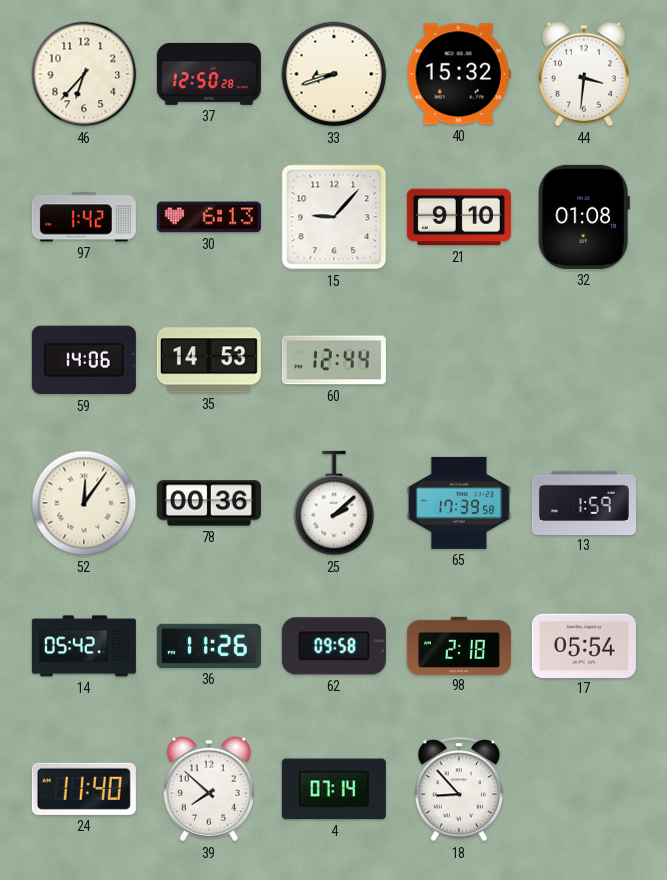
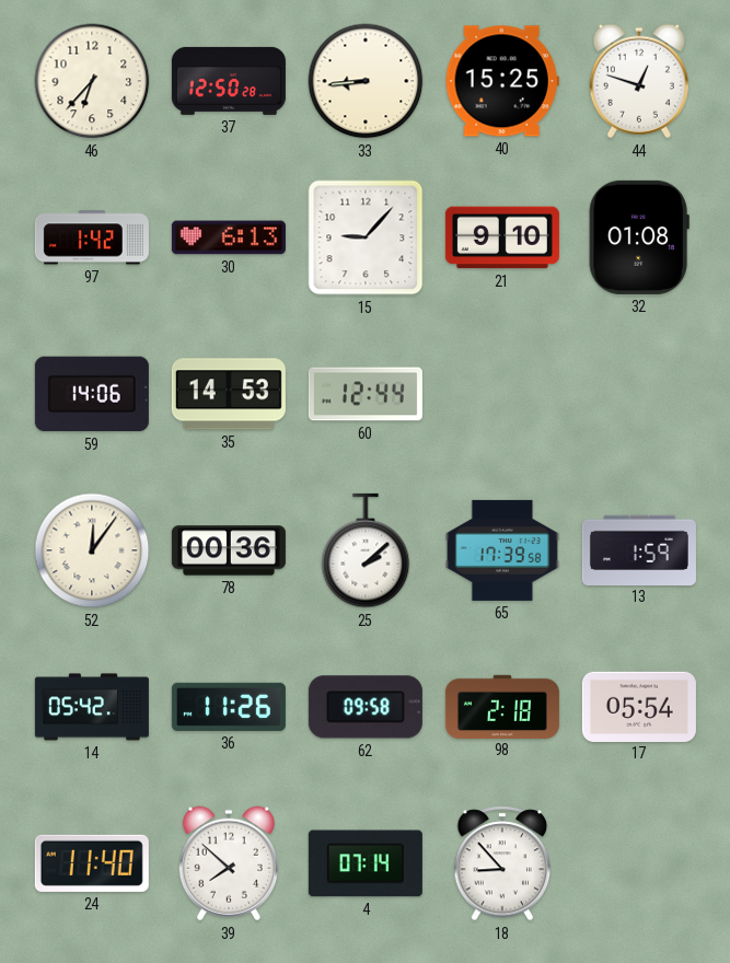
33: 8:42 -> 8:44
40: 15:32 -> 15:25
44: 3:31 -> 12:48
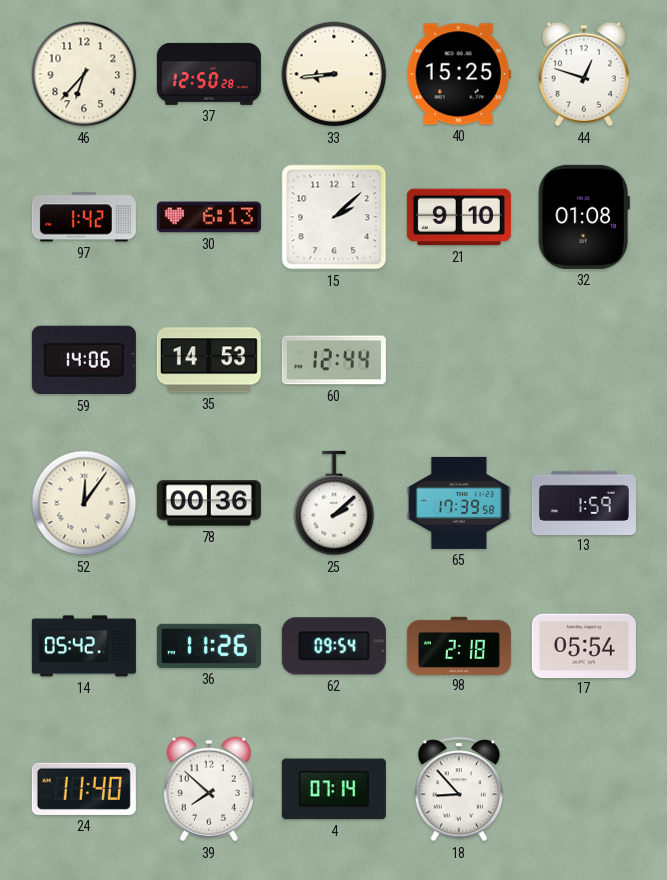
15: 9:07 -> 2:08
62: 09:58 -> 09:54
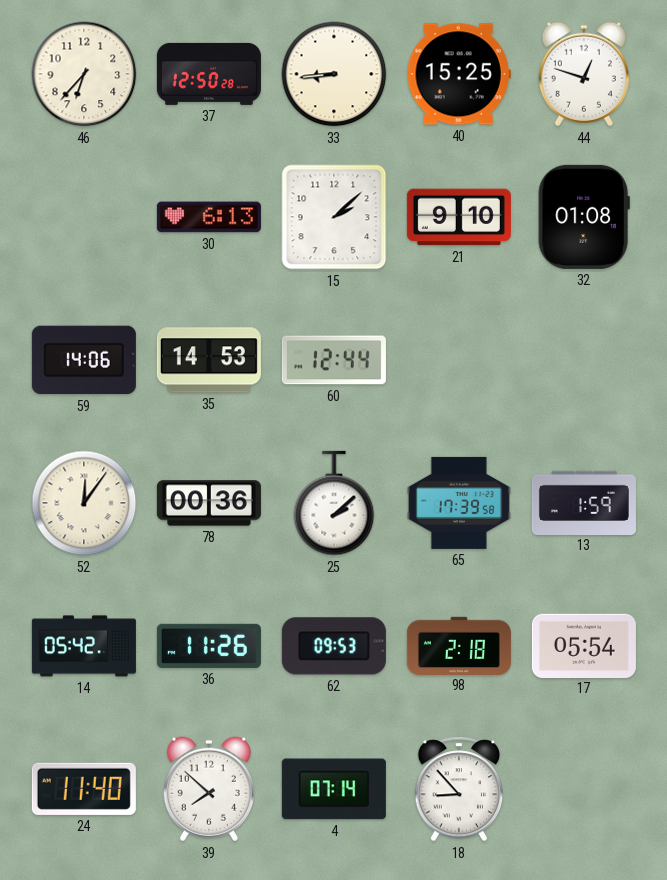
97: 1:42 -> none
62: 09:54 -> 09:53
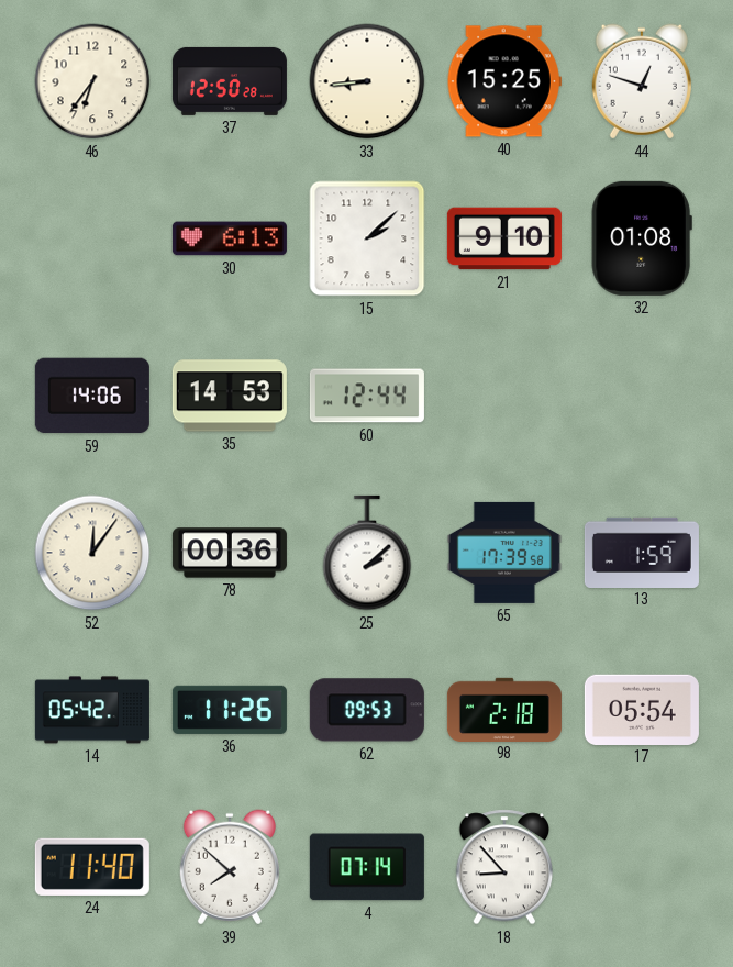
46: 6:37 -> 6:36
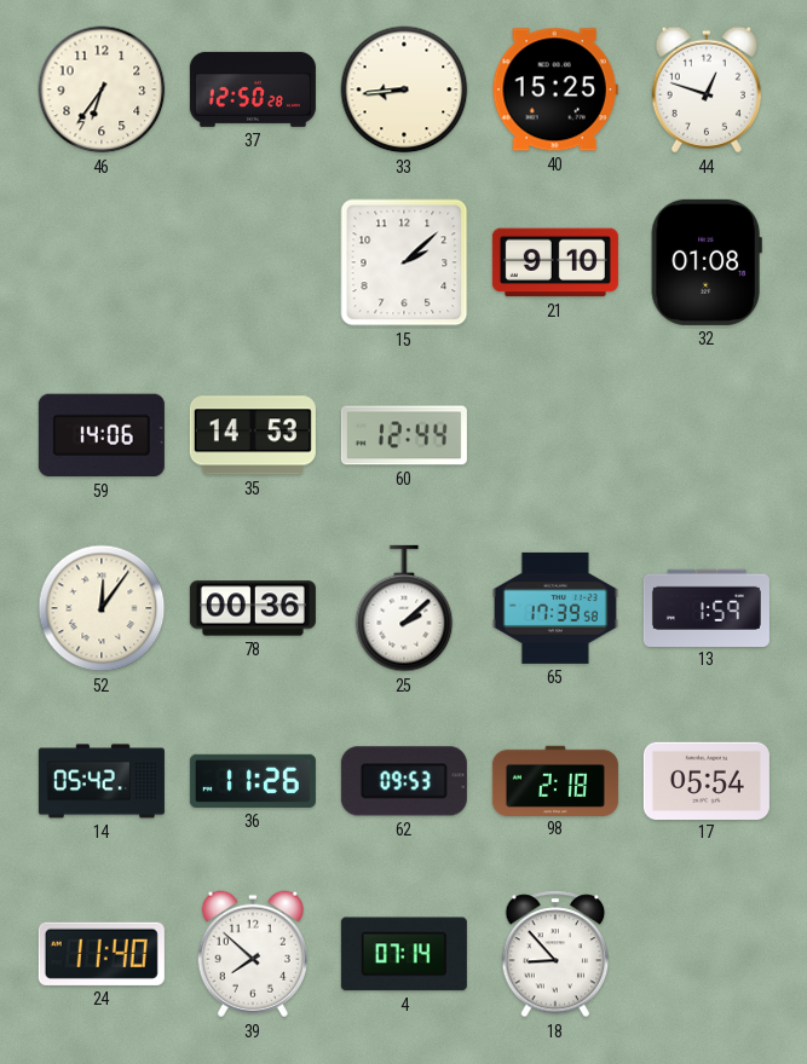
30: 6:13 -> none
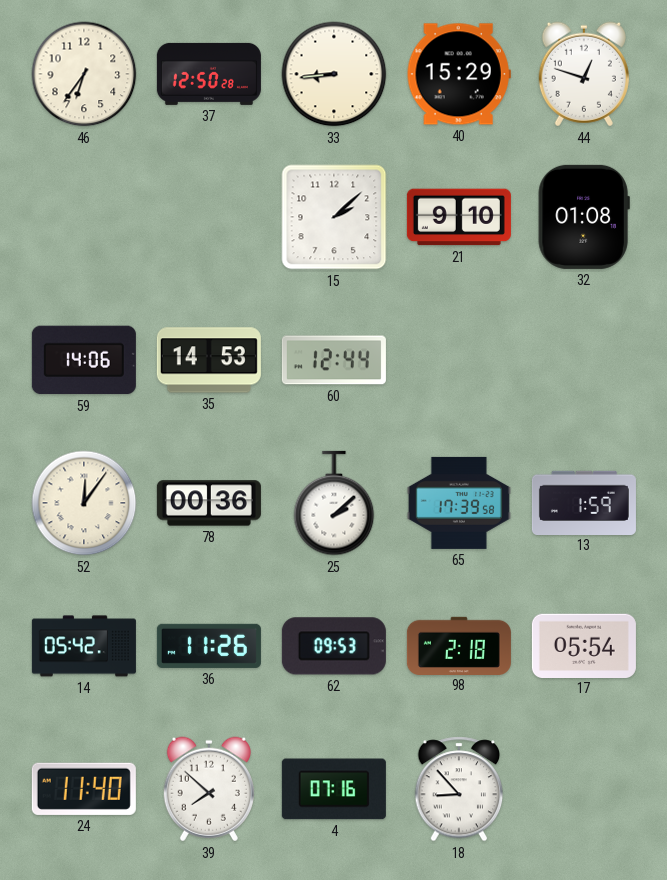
40: 15:25 -> 15:29
4: 07:14 -> 07:16
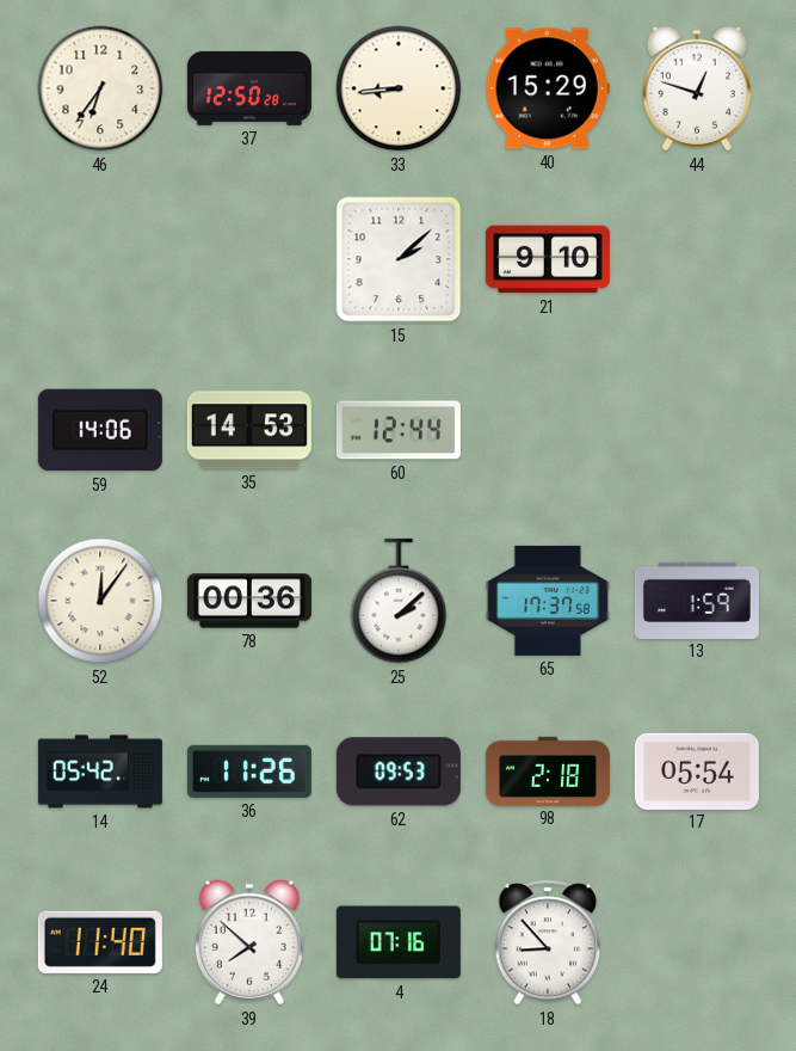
32: 01:08 -> none
65: 17:39 -> 17:37
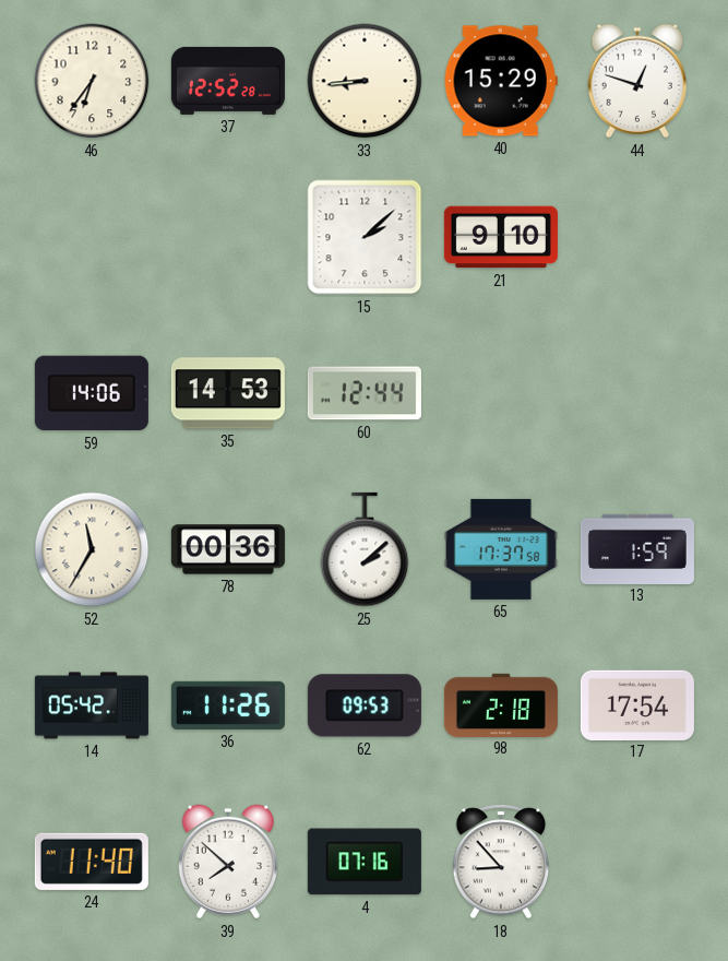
37: 12:50 -> 12:52
52: 12:06 -> 11:35
17: 05:54 -> 17:54
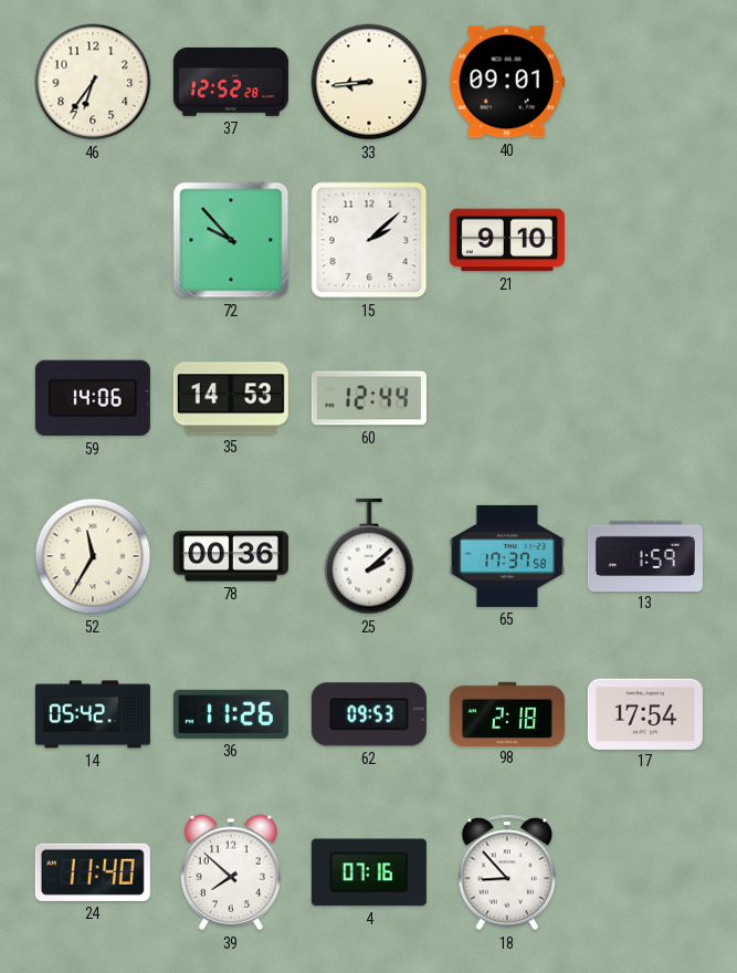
40: 15:29 -> 09:01
44: 12:48 -> none
72: none -> 9:53
